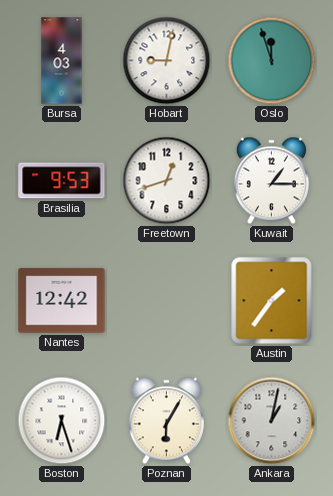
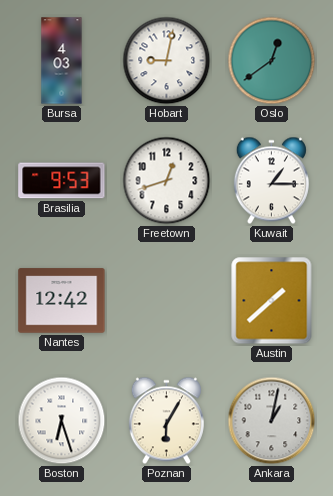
Oslo: 11:57 -> 12:39
Austin: 1:36 -> 1:38
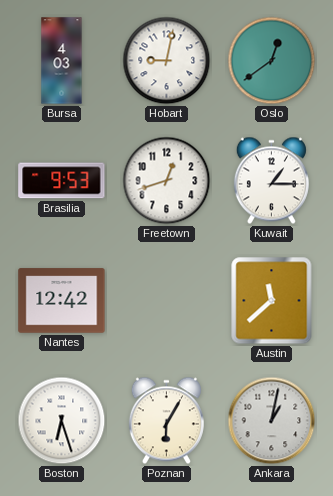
Austin: 1:38 -> 11:38
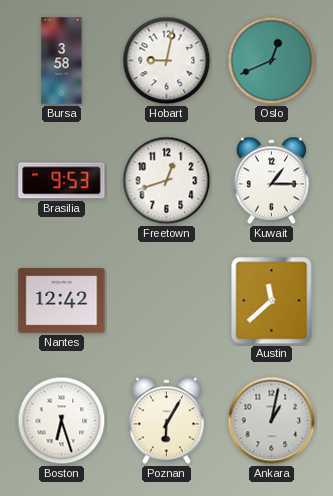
Bursa: 4:03 -> 3:58
Oslo: 12:39 -> 12:41
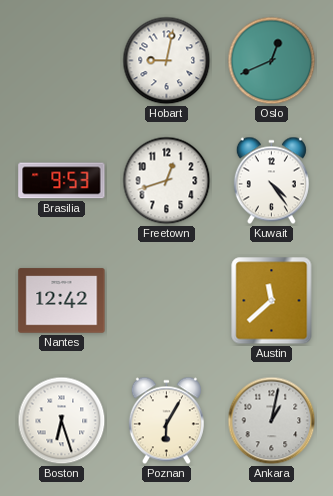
Bursa: 3:58 -> none
Kuwait: 1:15 -> 4:24
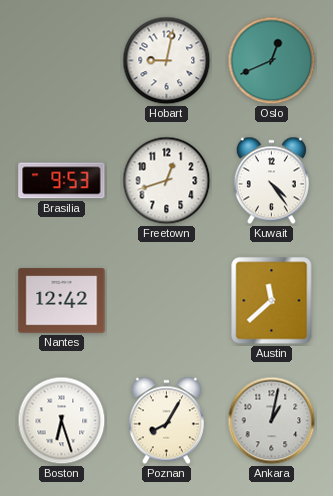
Poznan: 6:05 -> 8:05
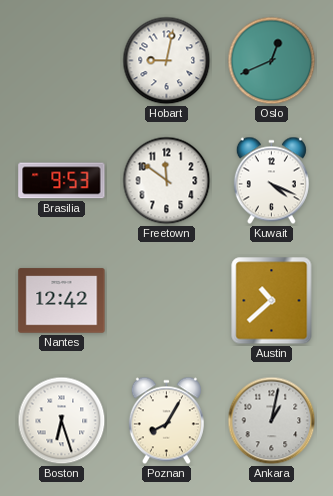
Freetown: 12:42 -> 11:51
Kuwait: 4:24 -> 4:19
Austin: 11:38 -> 10:38
